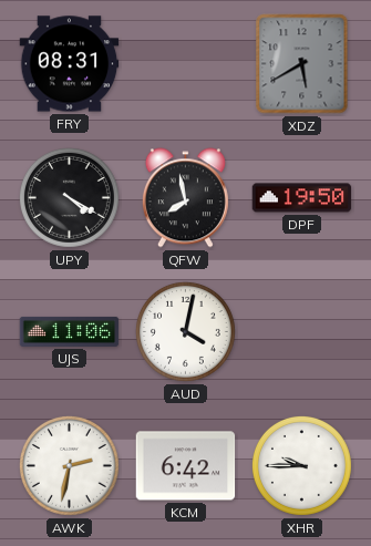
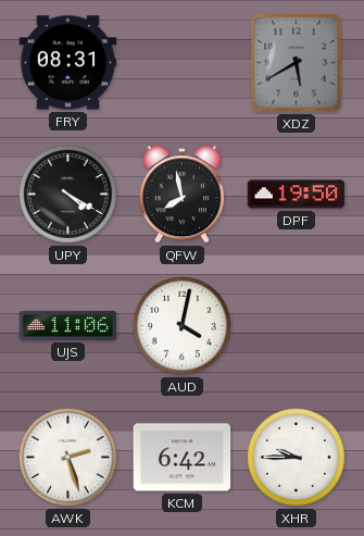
AWK: 2:32 -> 2:27
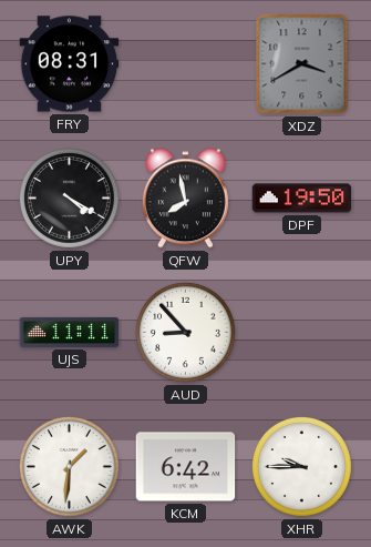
XDZ: 5:40 -> 3:40
UJS: 11:06 -> 11:11
AUD: 4:02 -> 8:53
AWK: 2:27 -> 1:31
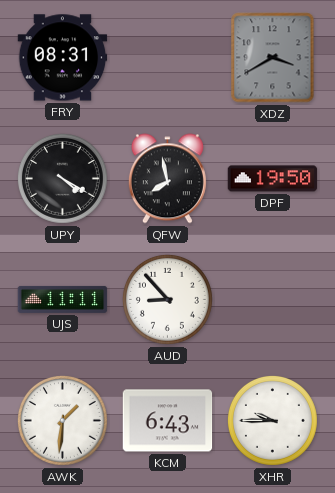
KCM: 6:42 -> 6:43
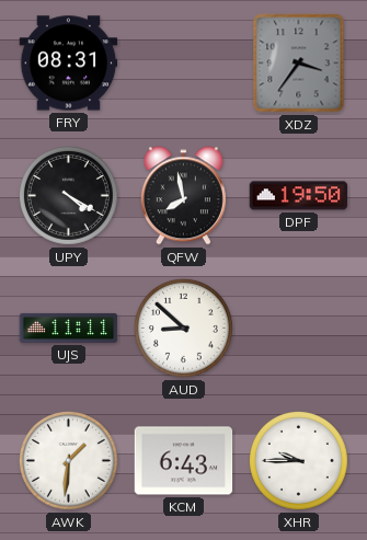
XDZ: 3:40 -> 3:36
AUD: 8:53 -> 8:52
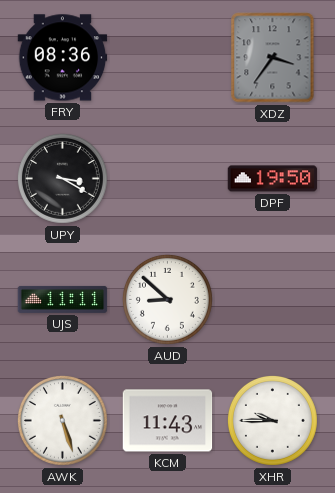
FRY: 08:31 -> 08:36
UPY: 4:20 -> 3:20
QFW: 7:58 -> none
AWK: 1:31 -> 5:27
KCM: 6:43 -> 11:43
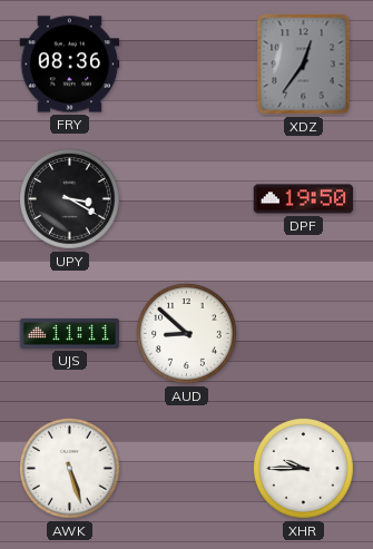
XDZ: 3:36 -> 12:36
KCM: 11:43 -> none
